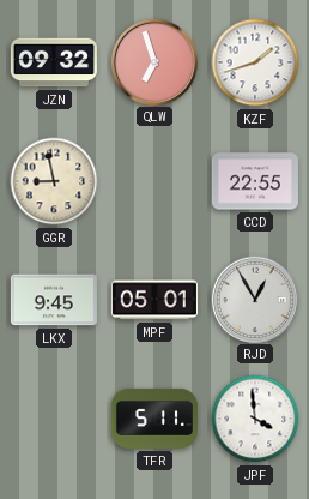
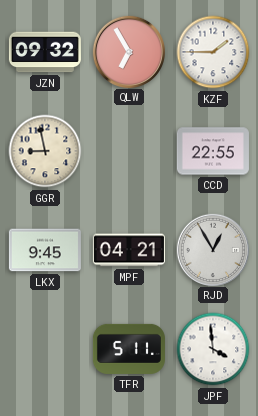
QLW: 6:57 -> 6:55
KZF: 1:42 -> 1:45
MPF: 05:01 -> 04:21
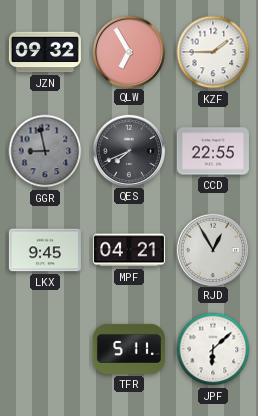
GGR dial: cream -> grey
QES: none -> 7:41
JPF: 3:59 -> 6:08
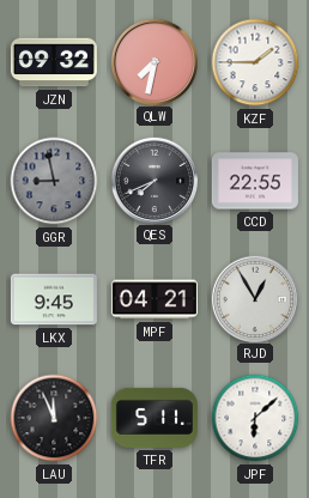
QLW: 6:55 -> 7:32
LAU: none -> 11:56
